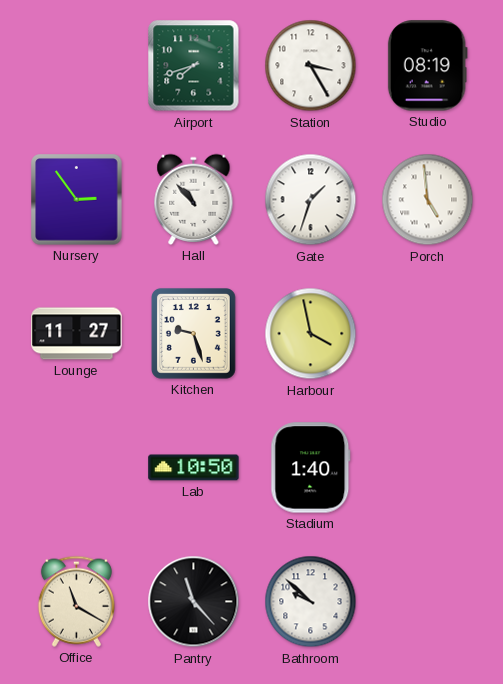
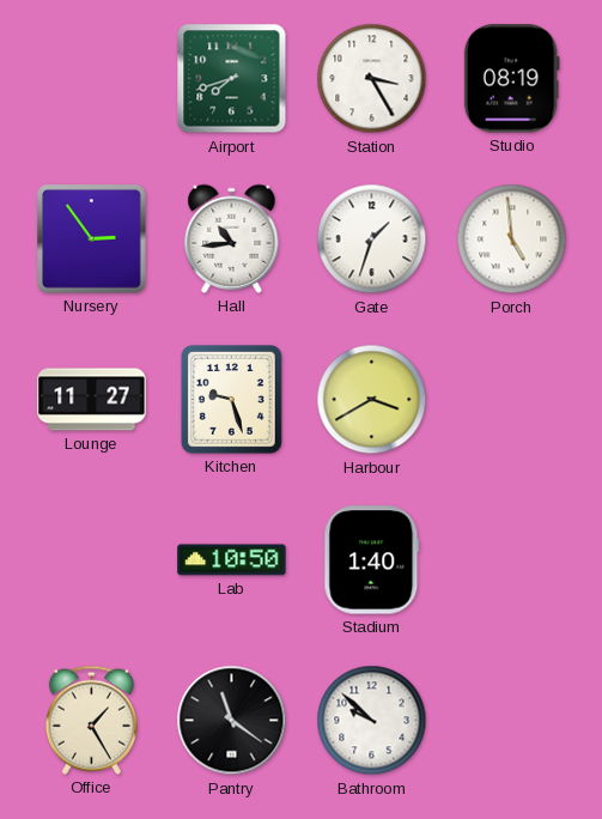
Hall: 10:53 -> 10:44
Harbour: 3:58 -> 3:40
Office: 11:20 -> 1:25
Pantry: 11:23 -> 11:21
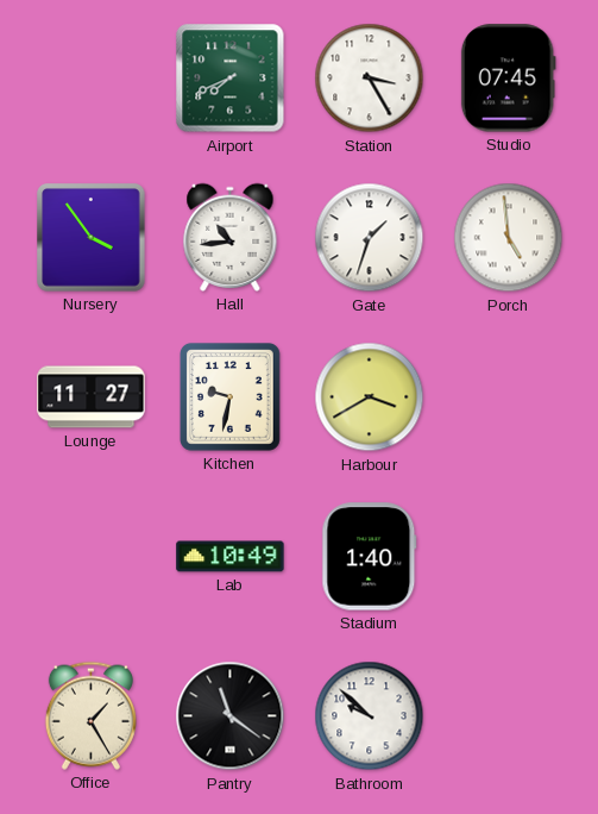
Airport: 7:42 -> 7:41
Studio: 08:19 -> 07:45
Nursery: 2:54 -> 3:54
Kitchen: 9:27 -> 9:32
Lab: 10:50 -> 10:49
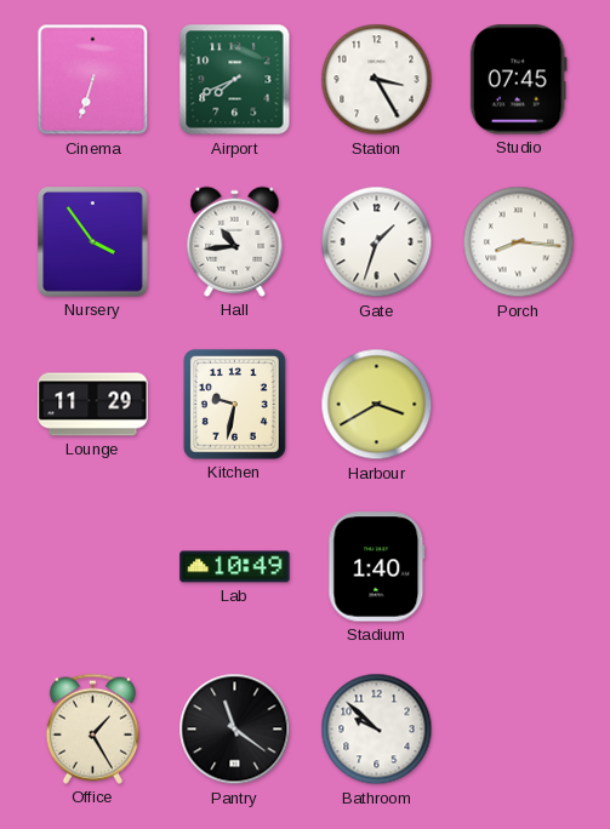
Cinema: none -> 6:33
Porch: 4:59 -> 8:16
Lounge: 11:27 -> 11:29
